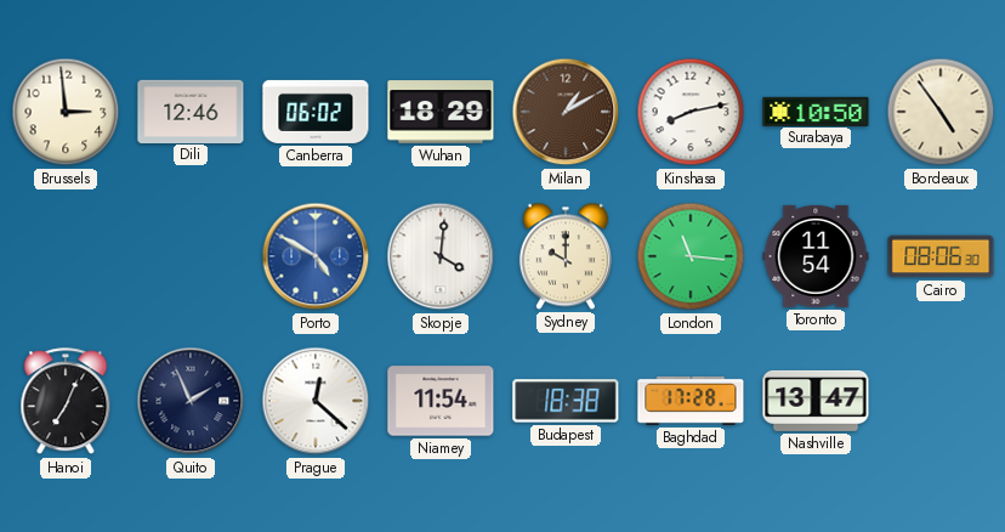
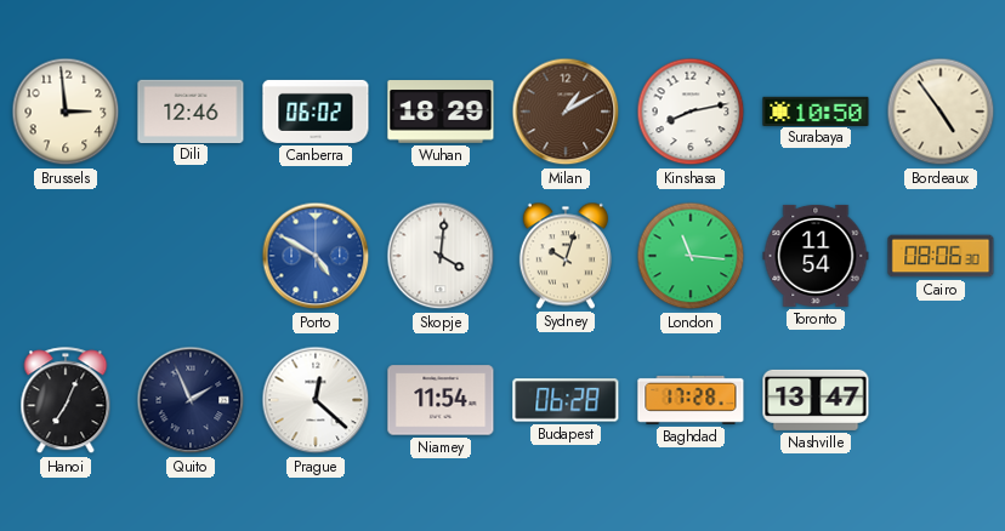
Sydney: 10:00 -> 10:03
Budapest: 18:38 -> 06:28
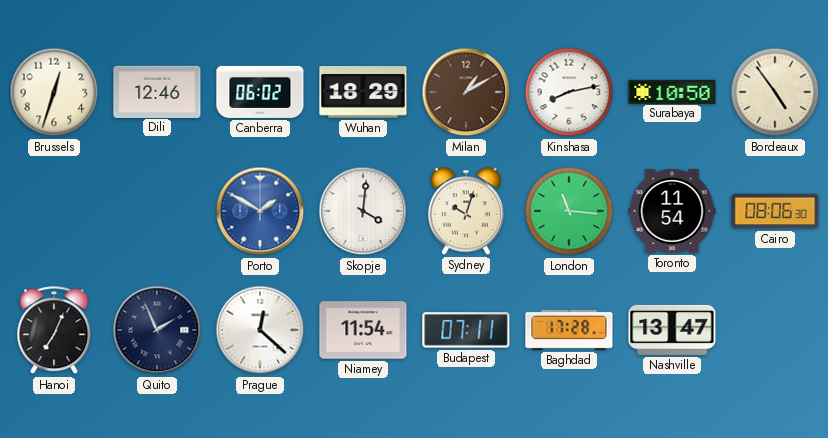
Brussels: 2:59 -> 12:33
Porto: 4:50 -> 1:50
Budapest: 06:28 -> 07:11
